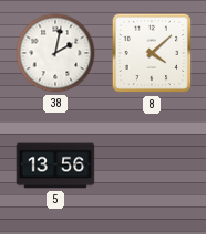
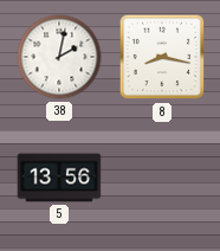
8: 4:08 -> 8:17
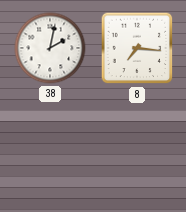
8: 8:17 -> 7:16
5: 13:56 -> none
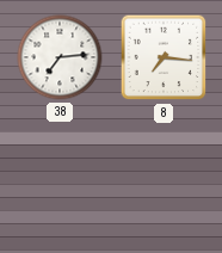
38: 2:02 -> 7:14
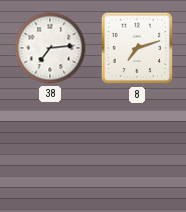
8: 7:16 -> 7:12
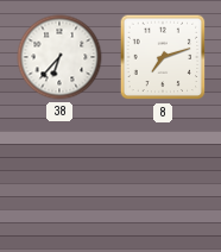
38: 7:14 -> 6:37
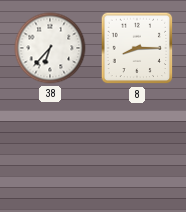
8: 7:12 -> 8:15
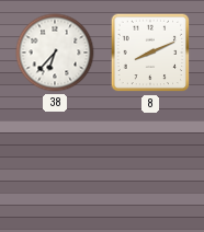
8: 8:15 -> 8:11
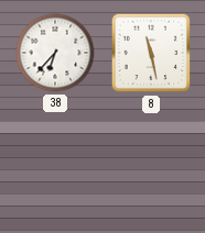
8: 8:11 -> 11:28
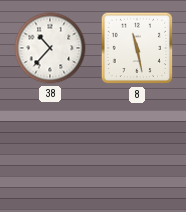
38: 6:37 -> 10:37
